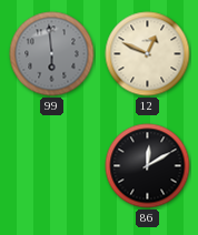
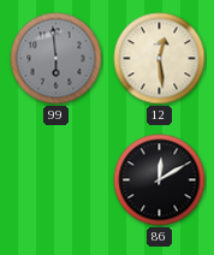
12: 12:49 -> 12:29
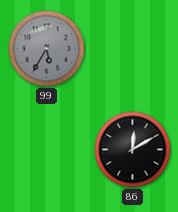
99: 5:59 -> 5:35
12: 12:29 -> none
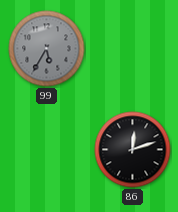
86: 12:10 -> 12:12
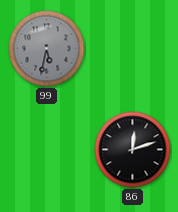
99: 5:35 -> 5:32
